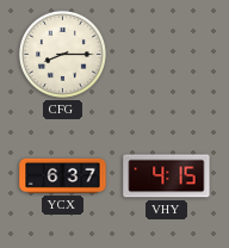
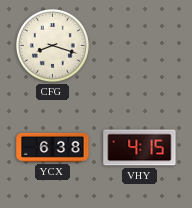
CFG: 8:15 -> 8:18
YCX: 6:37 -> 6:38
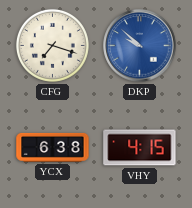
CFG: 8:18 -> 7:18
DKP: none -> 9:52
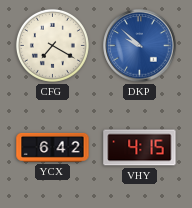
CFG: 7:18 -> 7:20
YCX: 6:38 -> 6:42
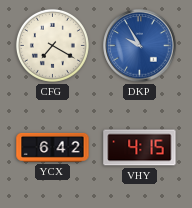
DKP: 9:52 -> 9:55
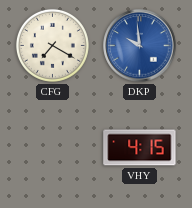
DKP: 9:55 -> 9:59
YCX: 6:42 -> none
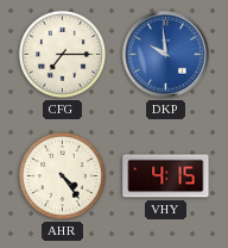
CFG: 7:20 -> 7:15
AHR: none -> 4:24
